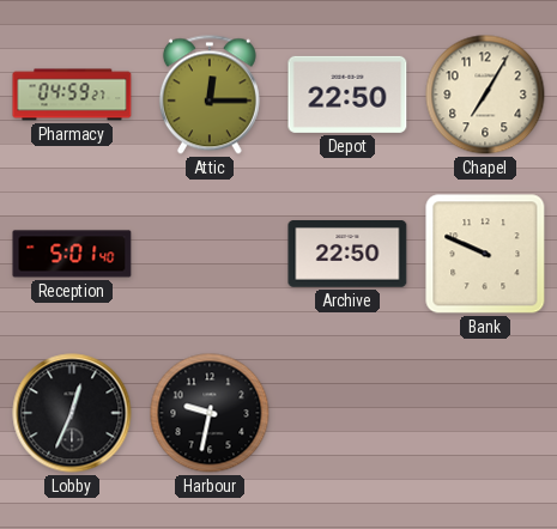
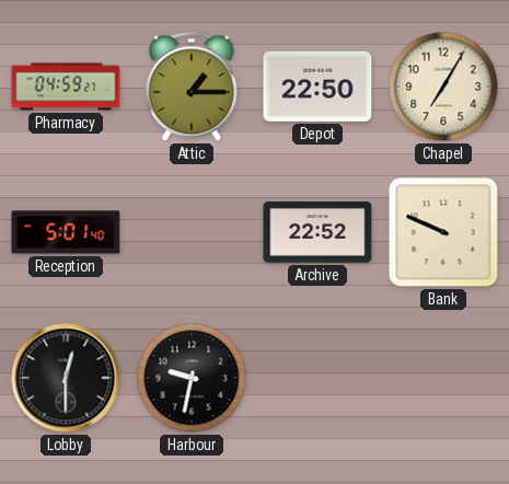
Attic: 12:15 -> 1:15
Archive: 22:50 -> 22:52
Lobby: 12:34 -> 12:30
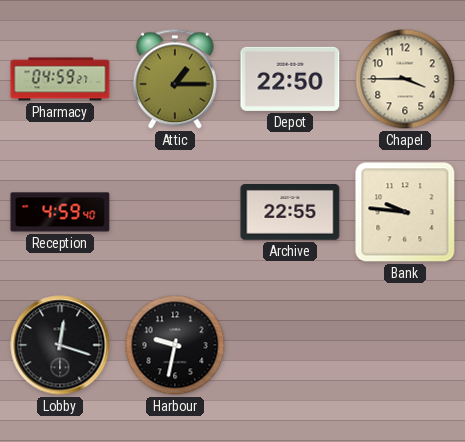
Chapel: 7:05 -> 3:45
Reception: 5:01 -> 4:59
Archive: 22:52 -> 22:55
Bank: 9:49 -> 9:46
Lobby: 12:30 -> 12:18
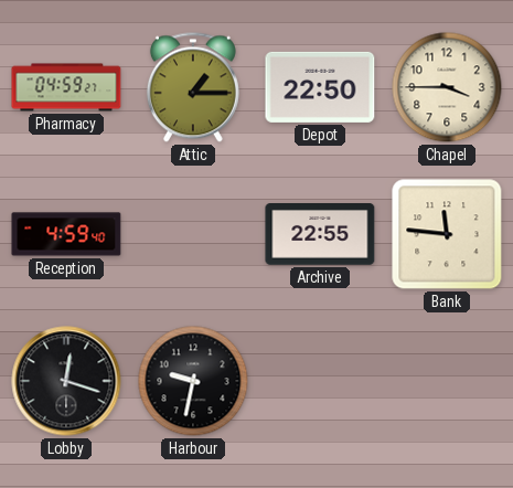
Bank: 9:46 -> 11:46
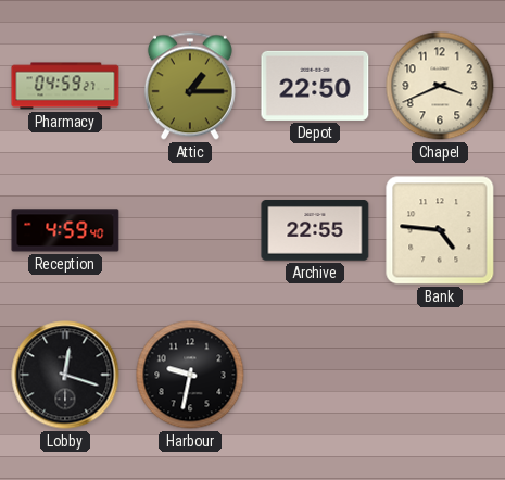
Chapel: 3:45 -> 3:41
Bank: 11:46 -> 4:46
